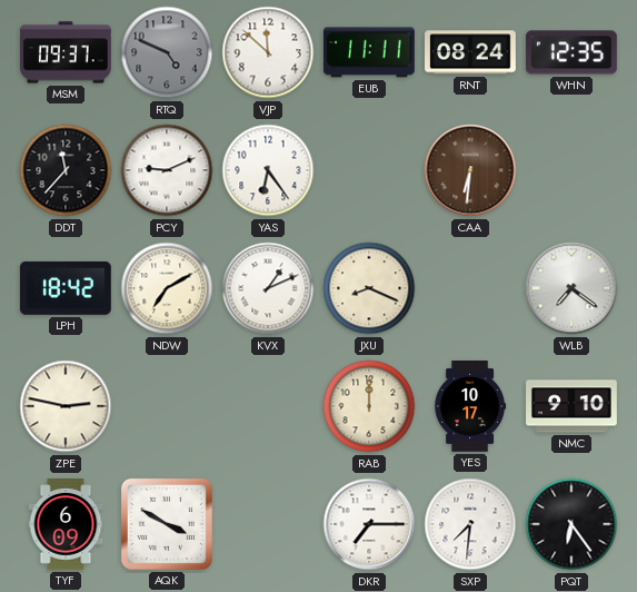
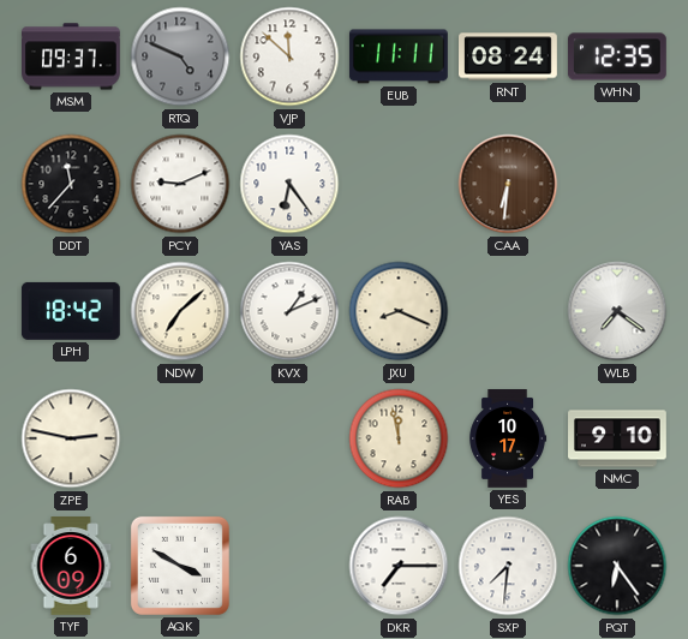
NDW: 7:10 -> 7:08
RAB: 12:00 -> 11:58
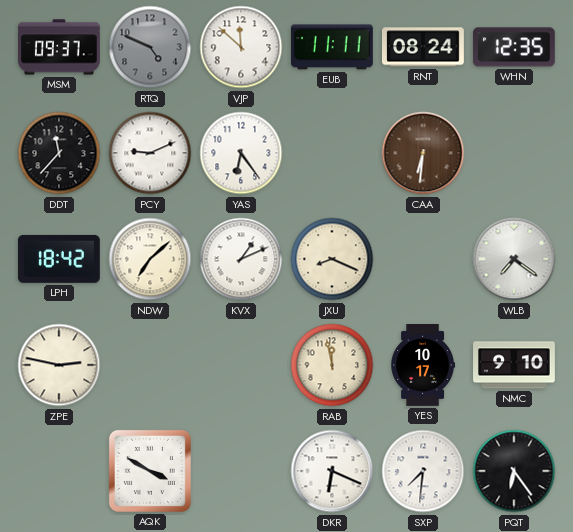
TYF: 6:09 -> none
DKR: 7:15 -> 6:19
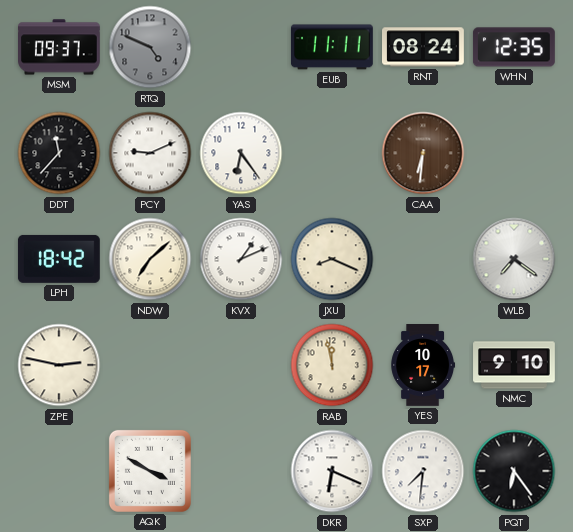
VJP: 11:52 -> none
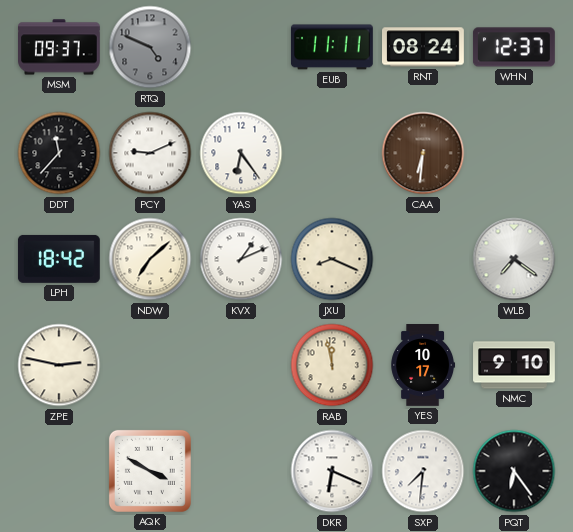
WHN: 12:35 -> 12:37
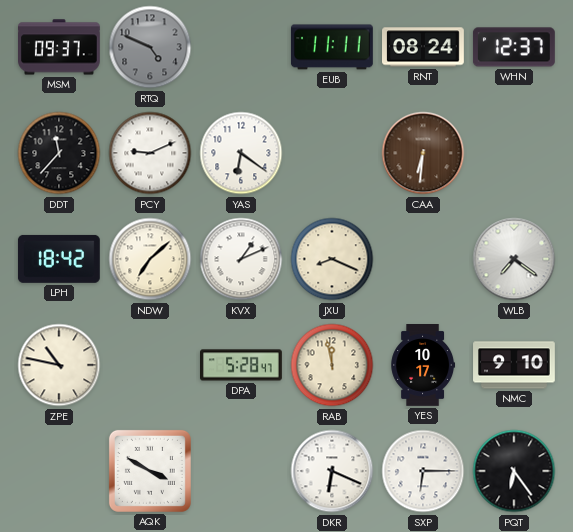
YAS: 6:24 -> 6:21
ZPE: 2:47 -> 10:47
DPA: none -> 5:28
SXP: 7:31 -> 6:15
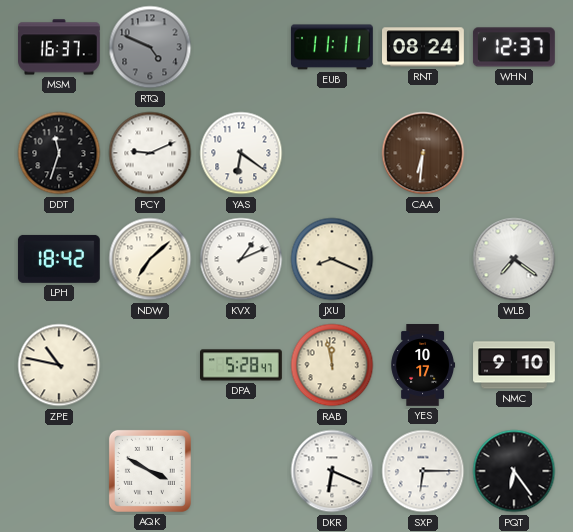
MSM: 09:37 -> 16:37
DDT: 11:37 -> 11:33
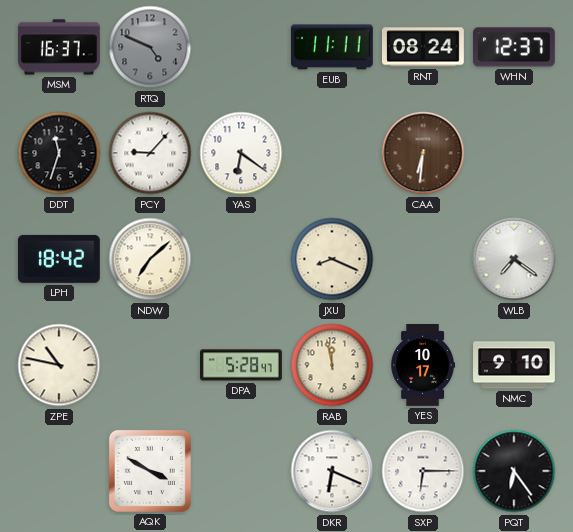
PCY: 9:11 -> 9:07
KVX: 1:11 -> none
